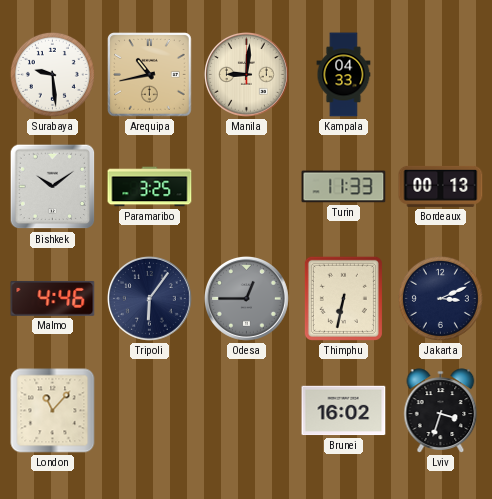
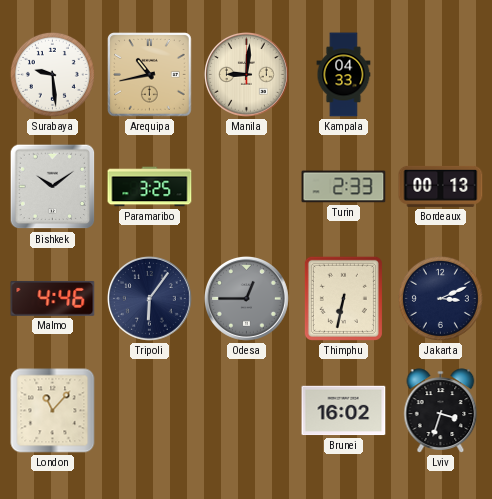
Turin: 11:33 -> 2:33
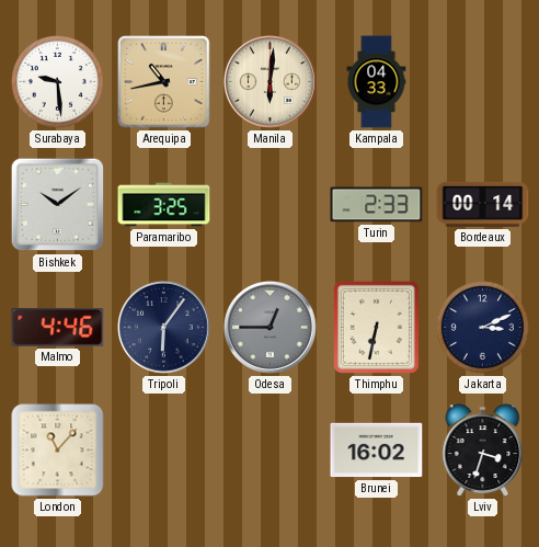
Manila: 9:01 -> 6:01
Bordeaux: 00:13 -> 00:14
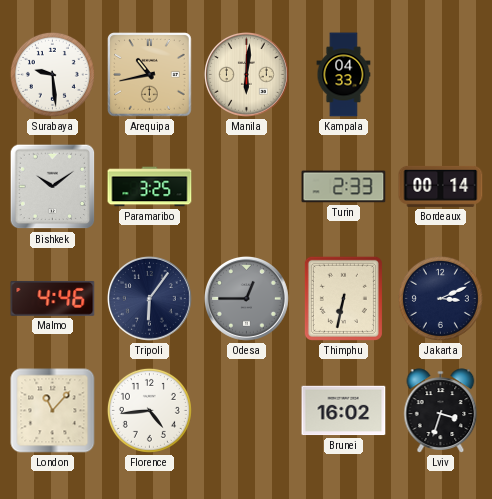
Florence: none -> 4:44
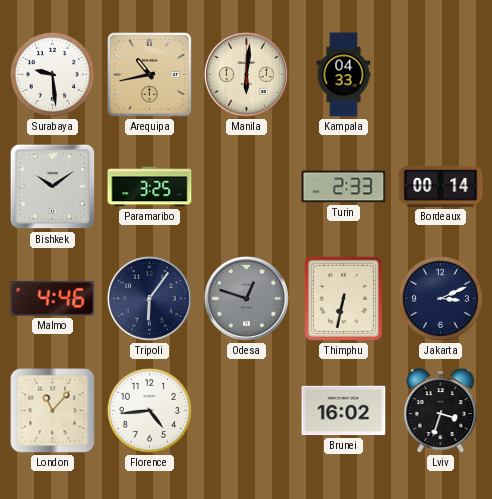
Odesa: 12:45 -> 12:48
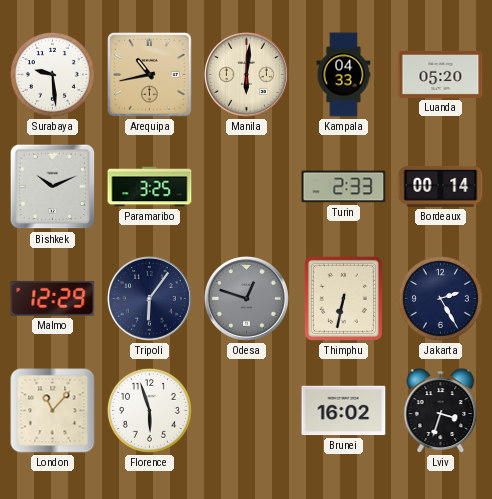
Luanda: none -> 05:20
Bishkek: 10:09 -> 10:11
Malmo: 4:46 -> 12:29
Jakarta: 3:11 -> 2:25
Florence: 4:44 -> 5:57
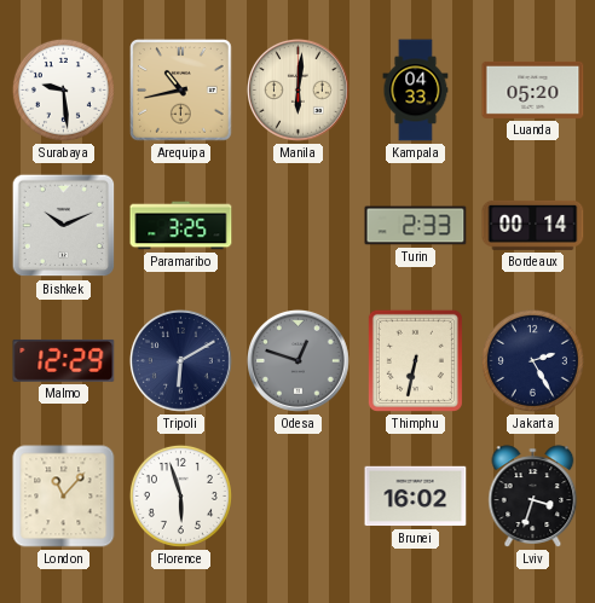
Tripoli: 6:06 -> 6:10
